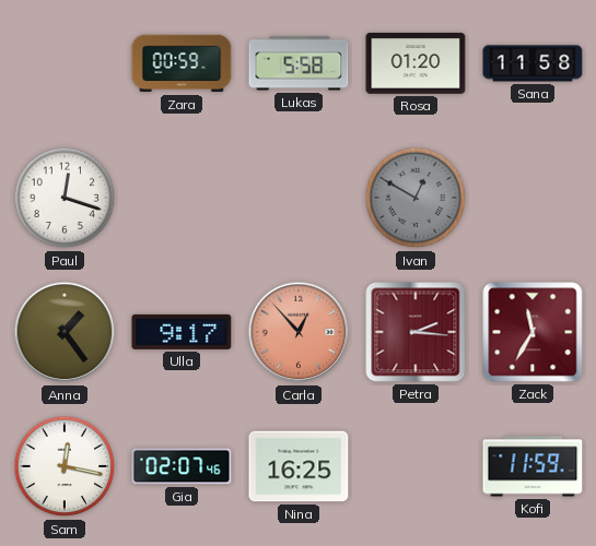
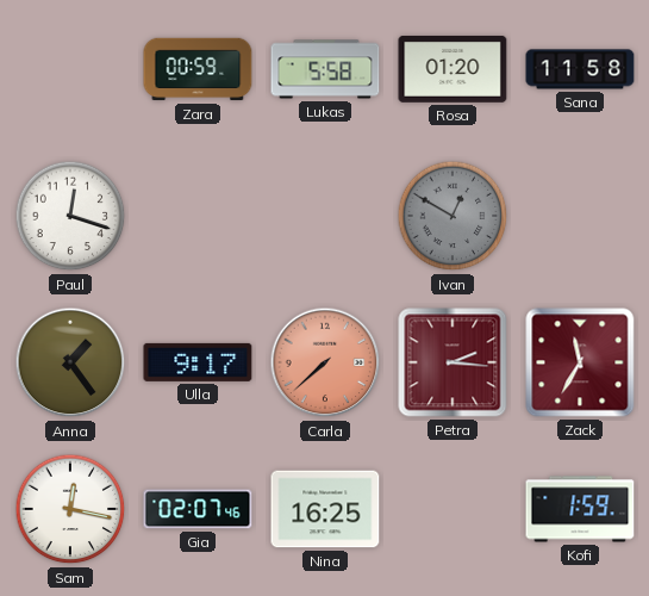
Carla: 12:53 -> 7:38
Kofi: 11:59 -> 1:59
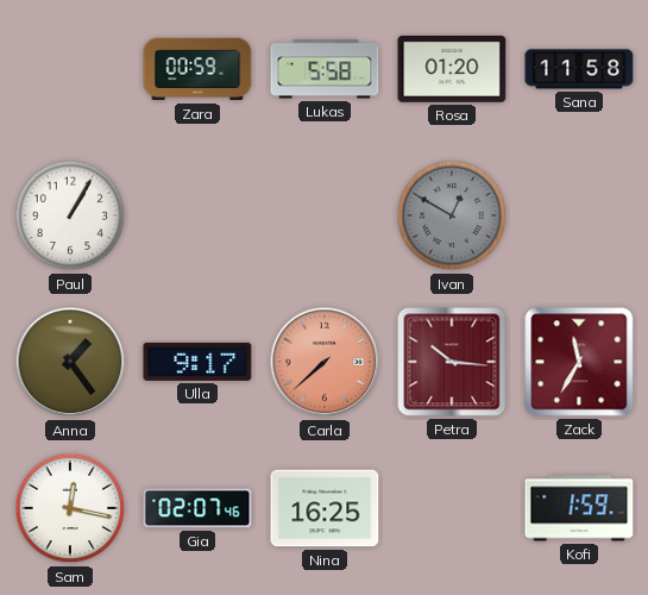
Paul: 12:18 -> 1:05
Petra: 2:16 -> 10:16
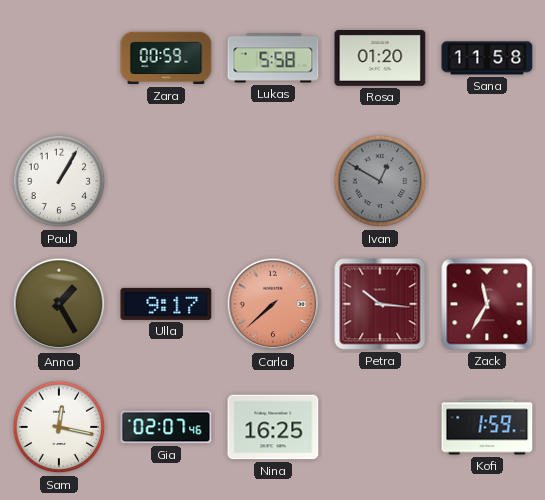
Anna: 1:24 -> 1:25
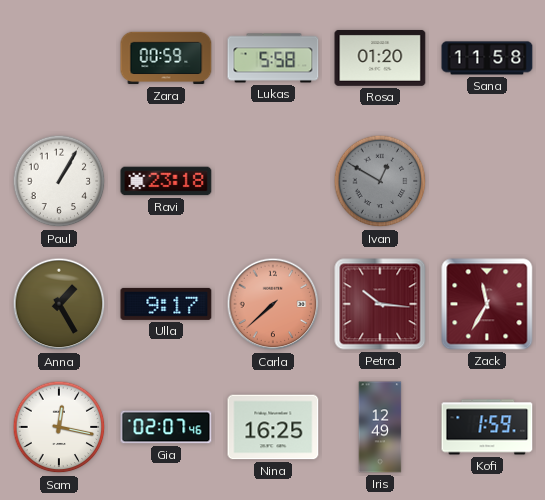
Ravi: none -> 23:18
Iris: none -> 12:49
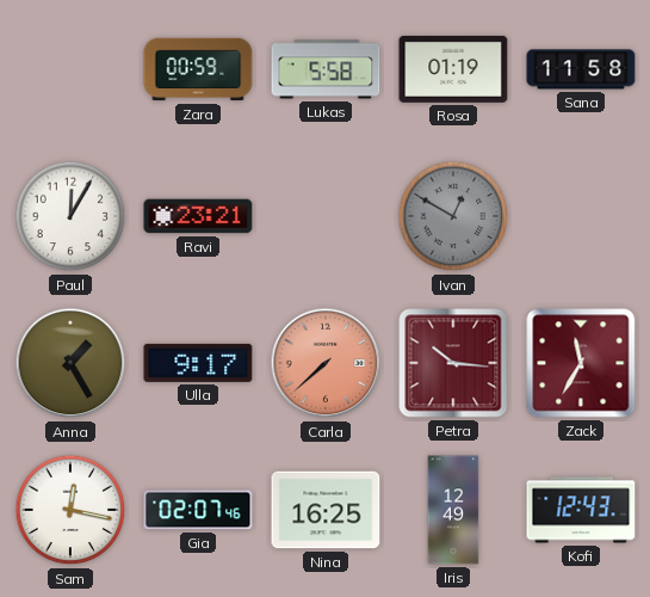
Rosa: 01:20 -> 01:19
Paul: 1:05 -> 12:05
Ravi: 23:18 -> 23:21
Kofi: 1:59 -> 12:43
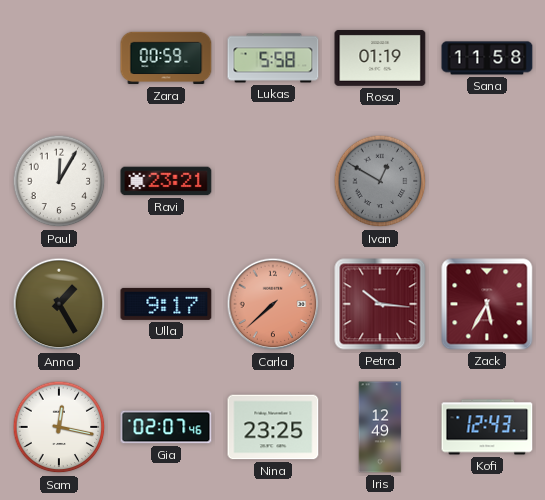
Zack: 11:35 -> 5:35
Nina: 16:25 -> 23:25
